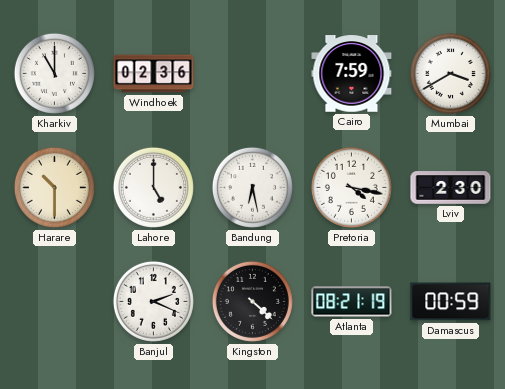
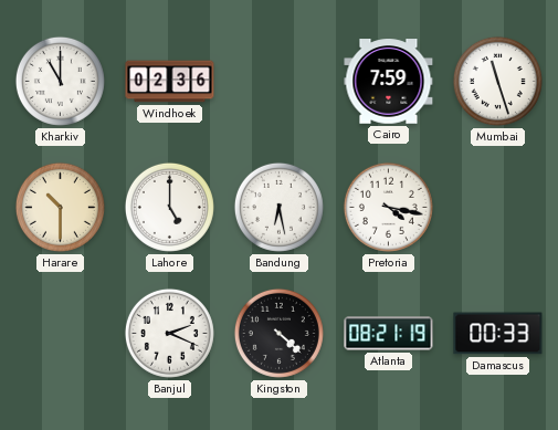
Mumbai: 3:40 -> 11:27
Lviv: 2:30 -> none
Damascus: 00:59 -> 00:33
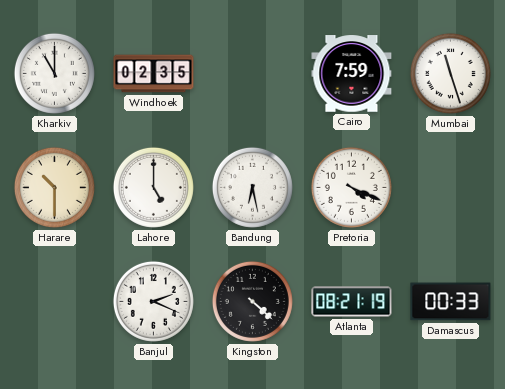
Windhoek: 02:36 -> 02:35
Pretoria: 4:17 -> 4:19
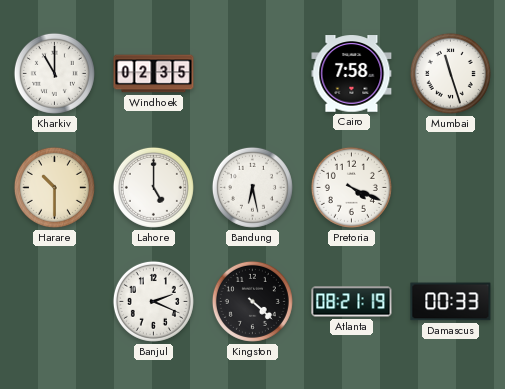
Cairo: 7:59 -> 7:58
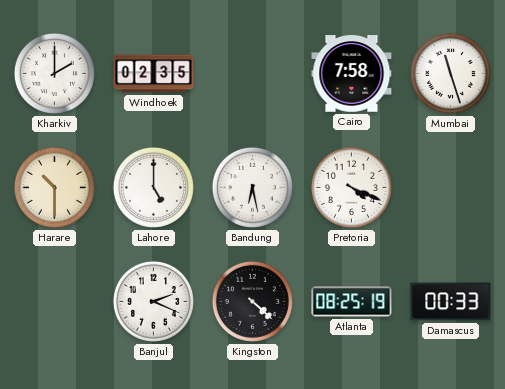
Kharkiv: 11:00 -> 2:00
Atlanta: 08:21 -> 08:25
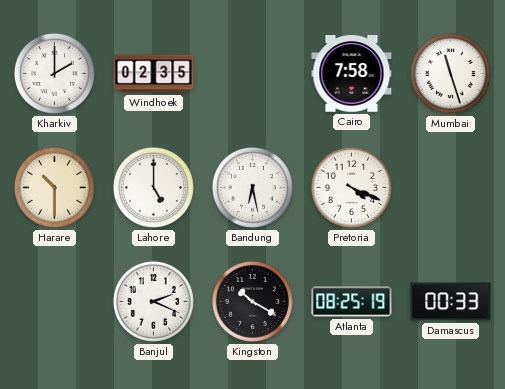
Kingston: 4:22 -> 10:20
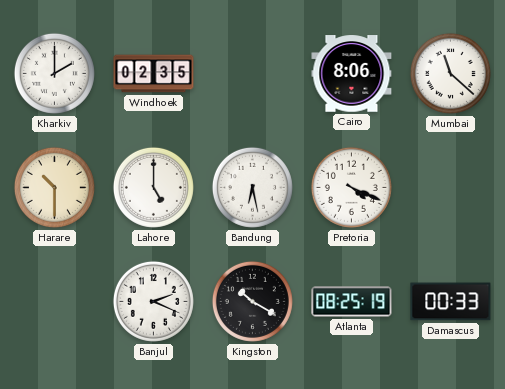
Cairo: 7:58 -> 8:06
Mumbai: 11:27 -> 11:22
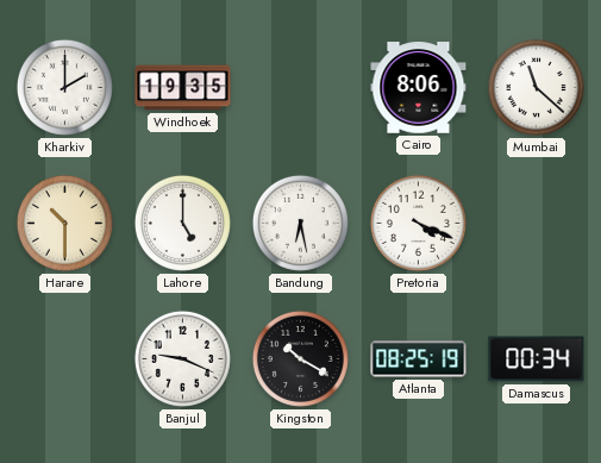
Windhoek: 02:35 -> 19:35
Banjul: 2:19 -> 9:19
Damascus: 00:33 -> 00:34
